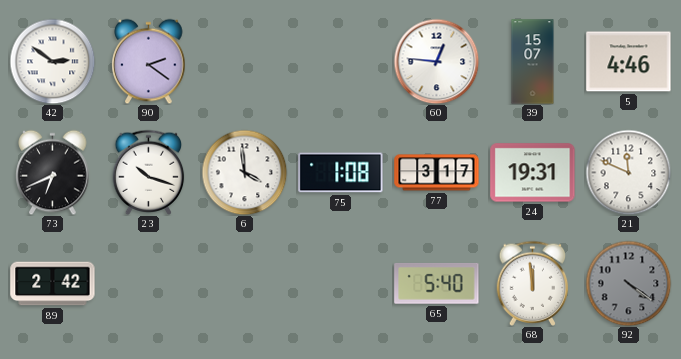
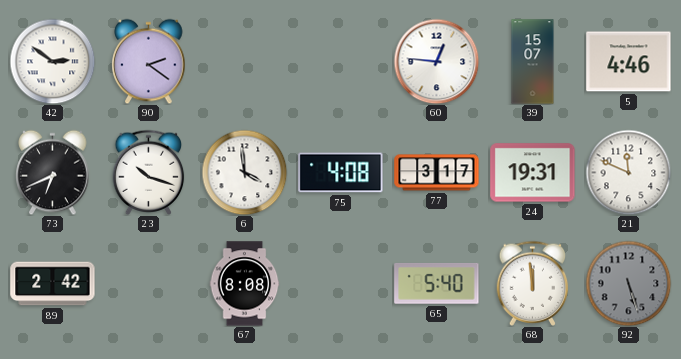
75: 1:08 -> 4:08
67: none -> 8:08
92: 4:21 -> 5:27
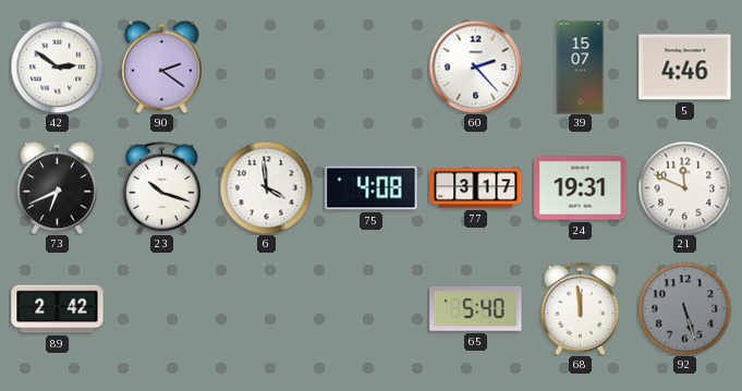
60: 12:46 -> 2:23
67: 8:08 -> none
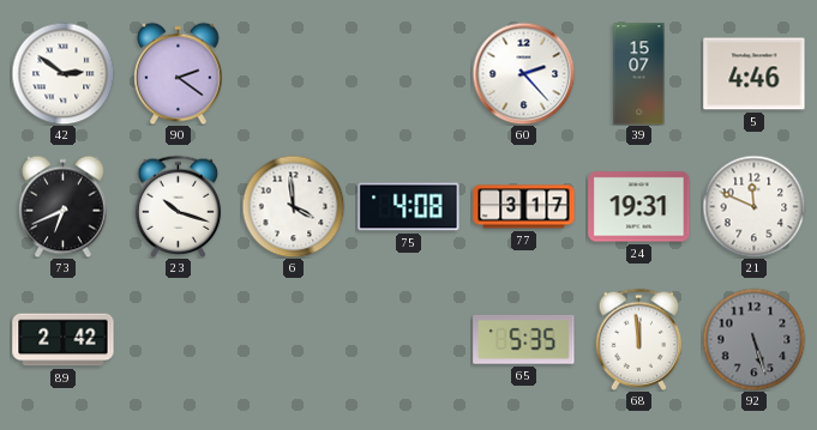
65: 5:40 -> 5:35
